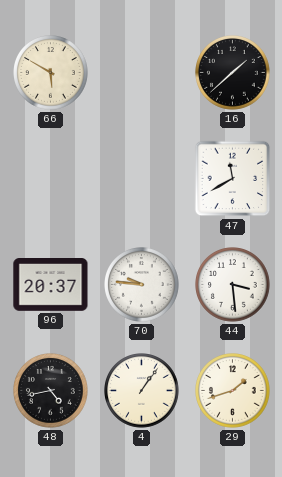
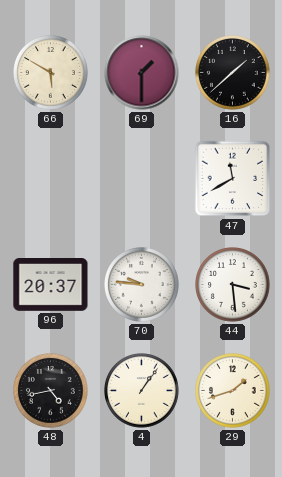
69: none -> 1:30
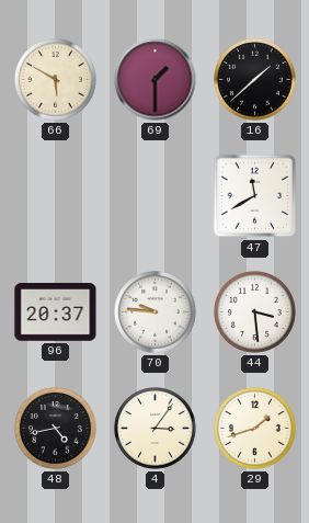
4: 1:06 -> 3:06
